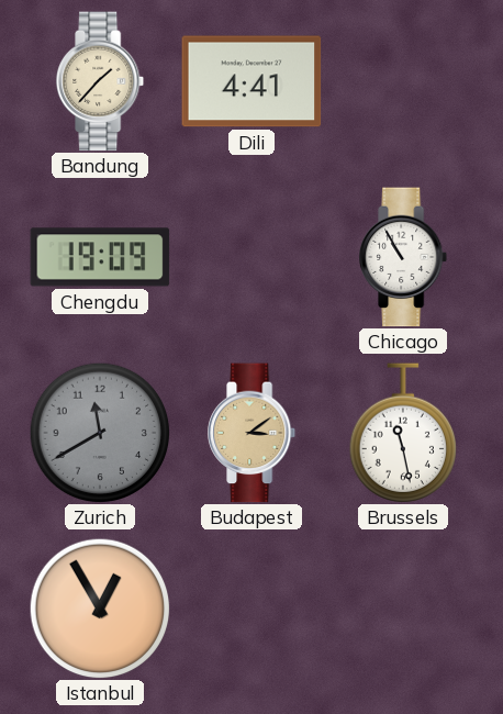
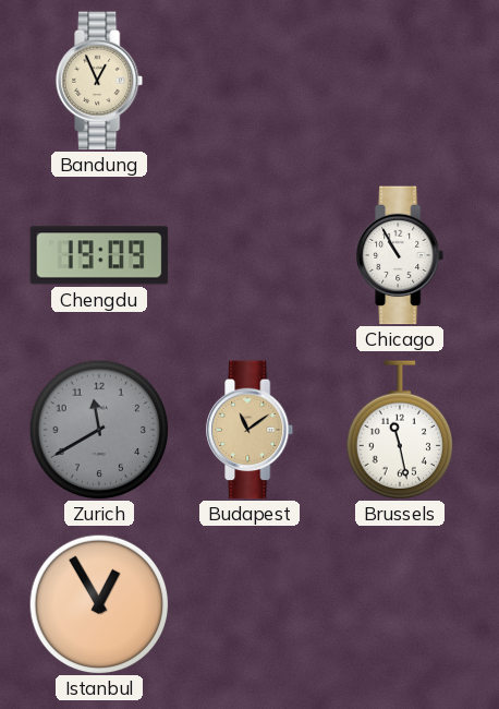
Bandung: 1:37 -> 12:56
Dili: 4:41 -> none
Budapest: 3:09 -> 11:09
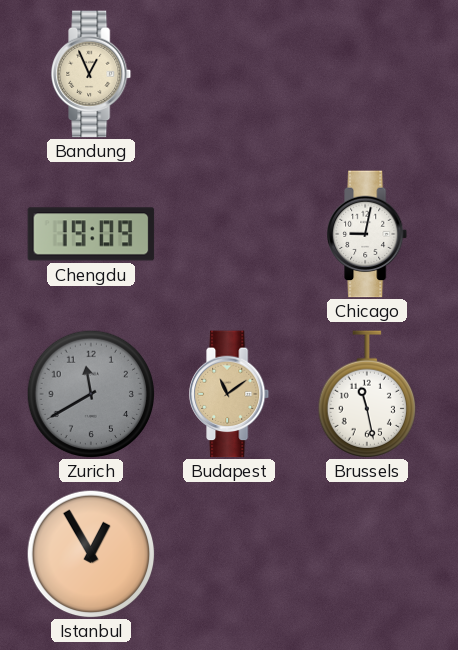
Chicago: 10:55 -> 9:02
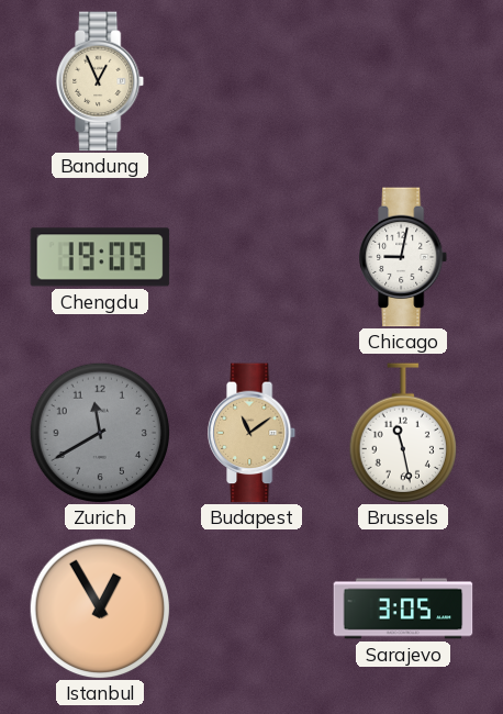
Sarajevo: none -> 3:05
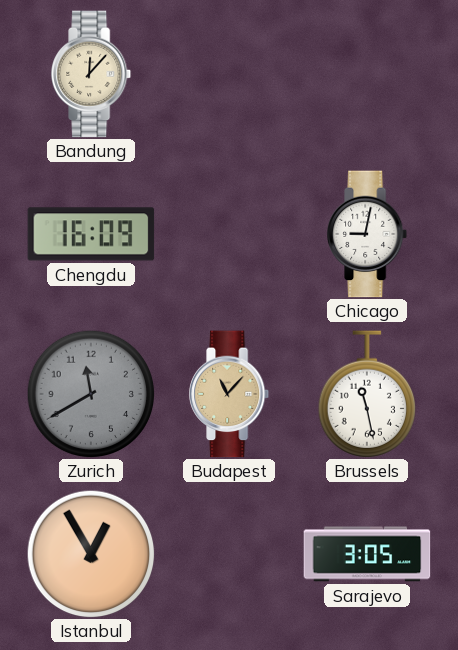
Bandung: 12:56 -> 12:07
Chengdu: 19:09 -> 16:09
Budapest: 11:09 -> 11:07
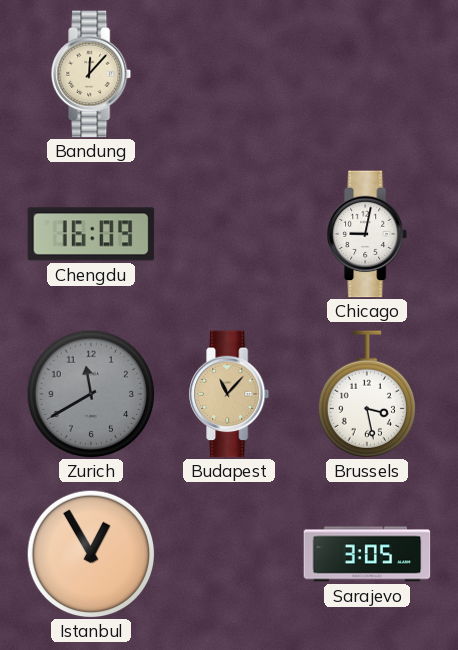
Brussels: 11:28 -> 3:28
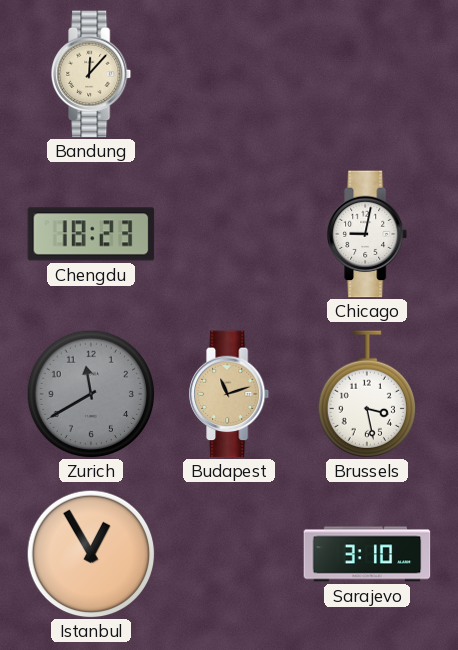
Chengdu: 16:09 -> 18:23
Budapest: 11:07 -> 11:12
Sarajevo: 3:05 -> 3:10
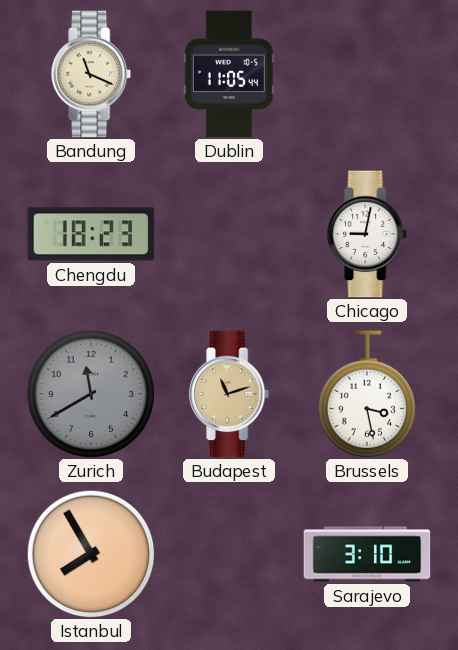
Bandung: 12:07 -> 11:19
Dublin: none -> 11:05
Istanbul: 12:55 -> 7:55
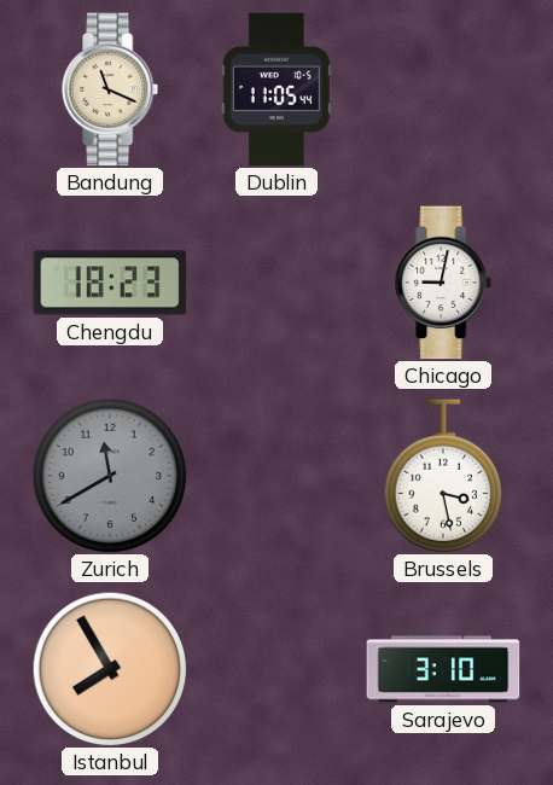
Budapest: 11:12 -> none
